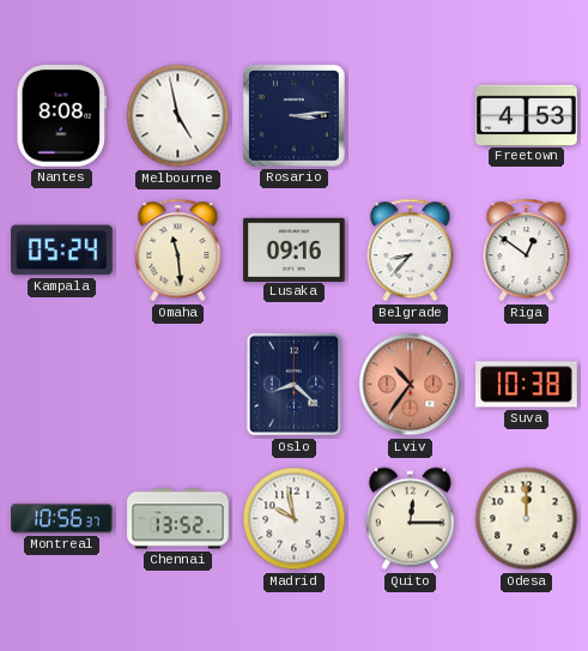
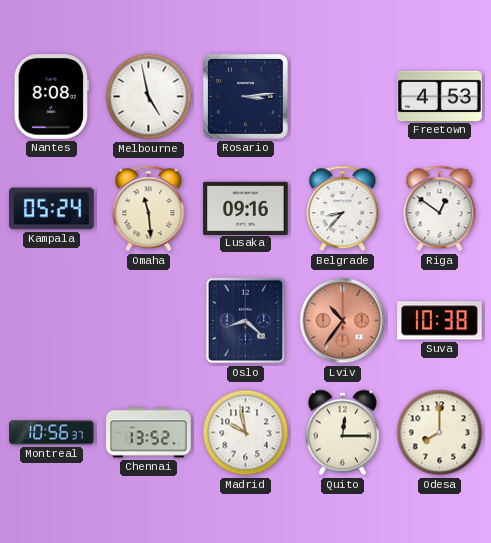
Odesa: 12:00 -> 8:00
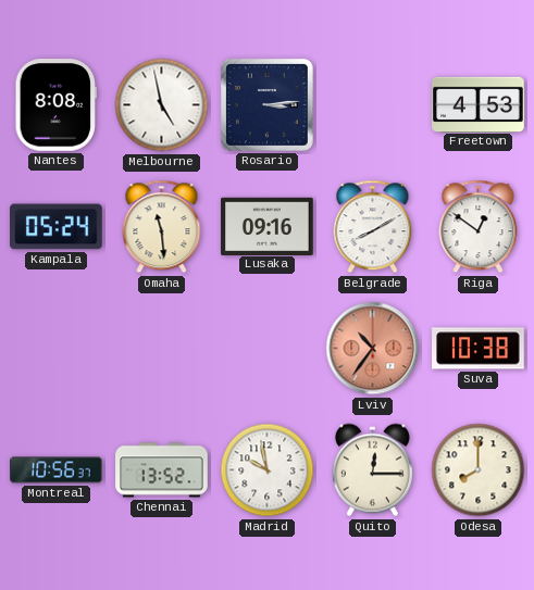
Belgrade: 8:37 -> 8:10
Oslo: 8:22 -> none
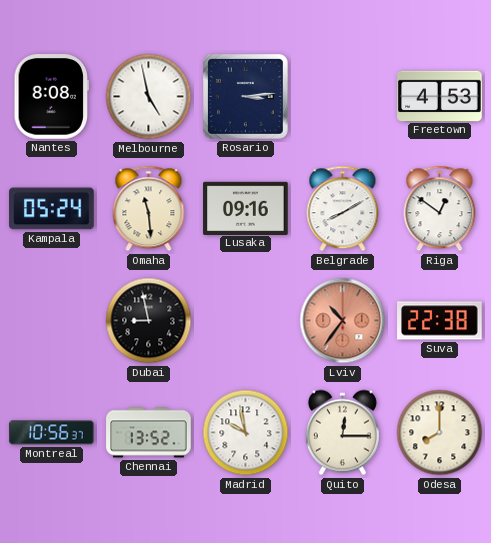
Dubai: none -> 8:58
Suva: 10:38 -> 22:38
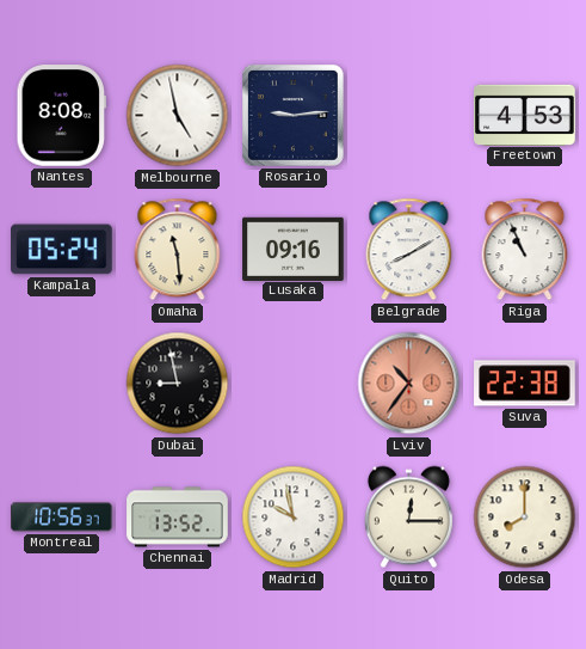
Rosario: 3:14 -> 9:14
Riga: 12:51 -> 10:56
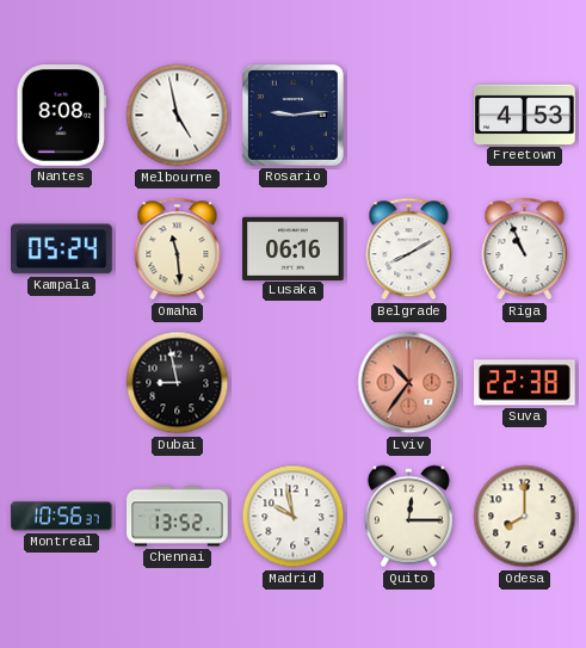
Lusaka: 09:16 -> 06:16
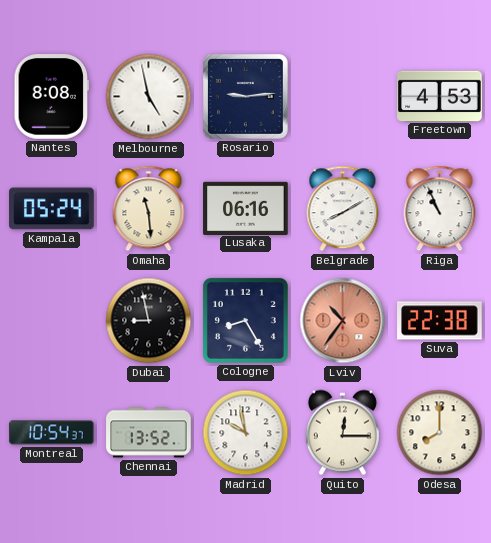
Cologne: none -> 8:25
Montreal: 10:56 -> 10:54
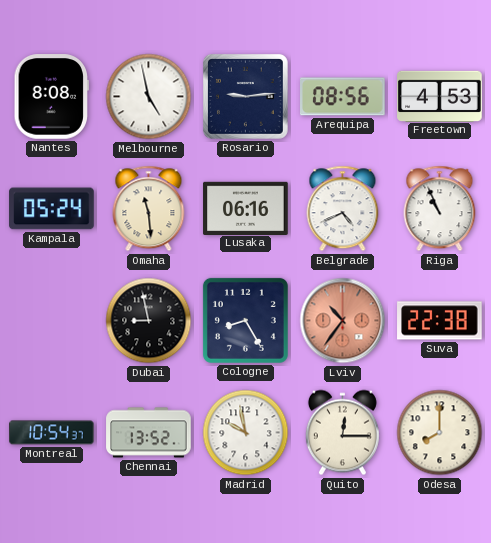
Arequipa: none -> 08:56
Belgrade: 8:10 -> 4:41
